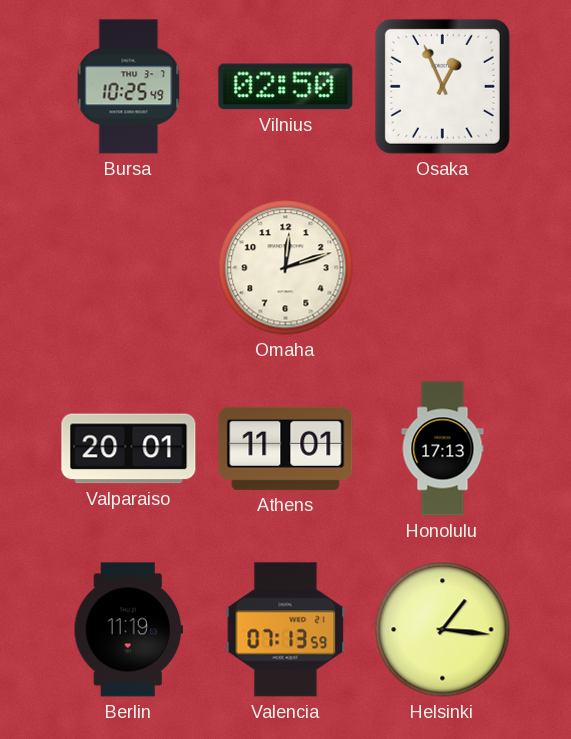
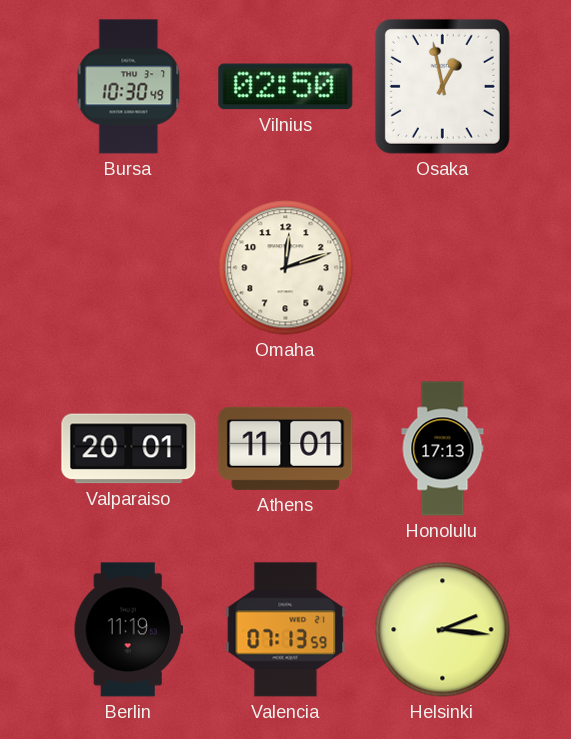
Bursa: 10:25 -> 10:30
Osaka: 12:56 -> 12:58
Helsinki: 1:16 -> 2:16
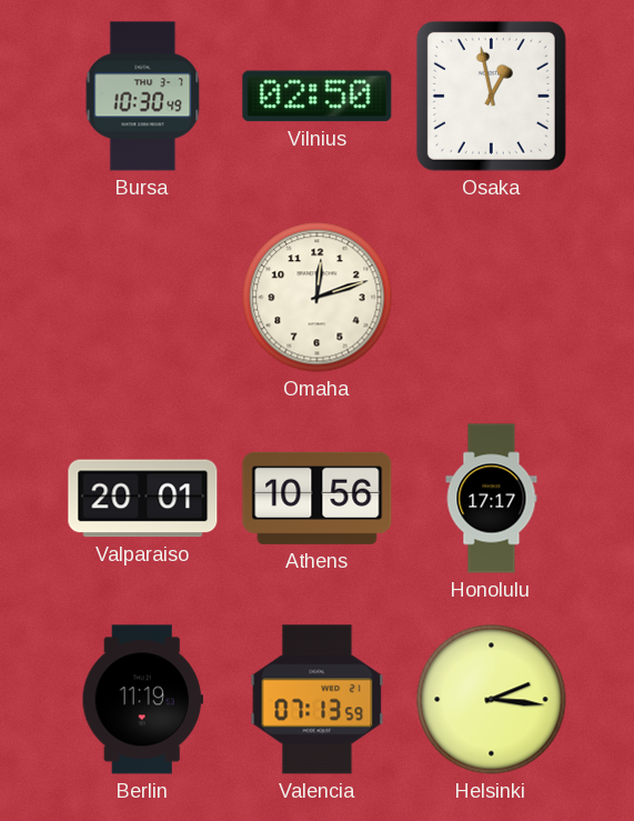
Athens: 11:01 -> 10:56
Honolulu: 17:13 -> 17:17
